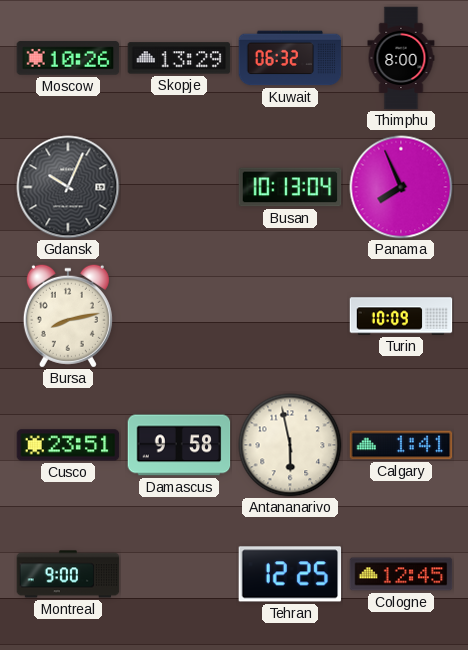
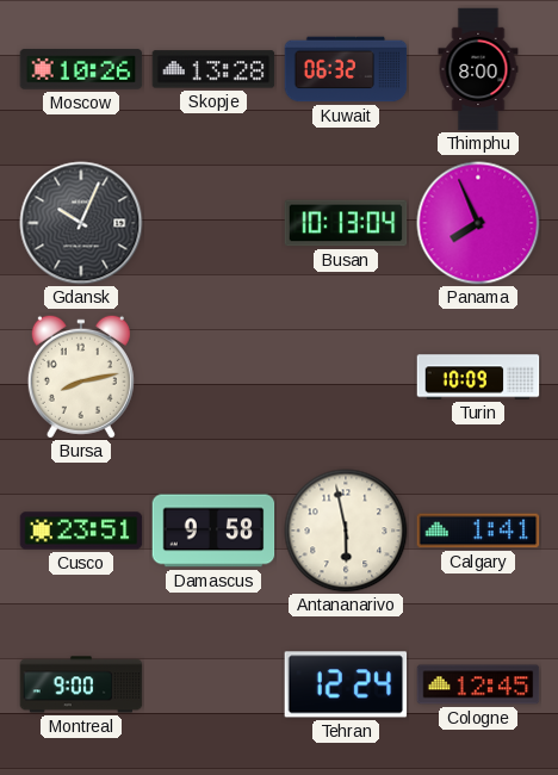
Skopje: 13:29 -> 13:28
Tehran: 12:25 -> 12:24
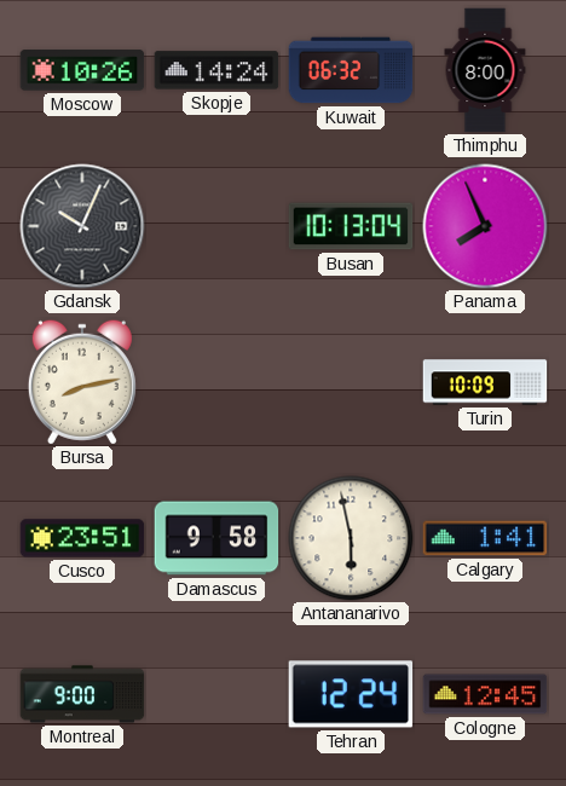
Skopje: 13:28 -> 14:24
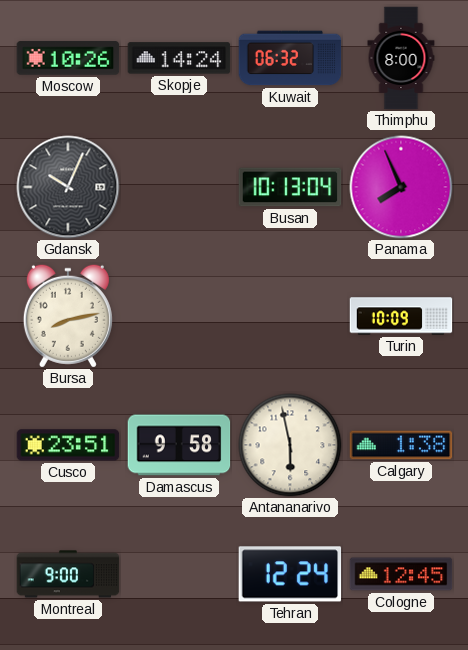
Calgary: 1:41 -> 1:38
